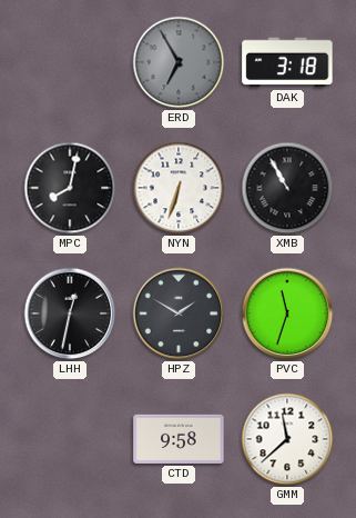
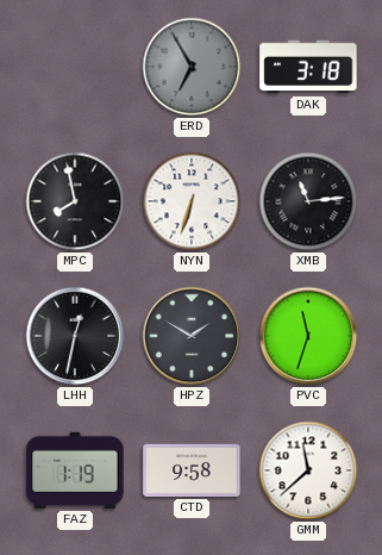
MPC: 8:02 -> 7:58
XMB: 10:55 -> 11:14
FAZ: none -> 1:19
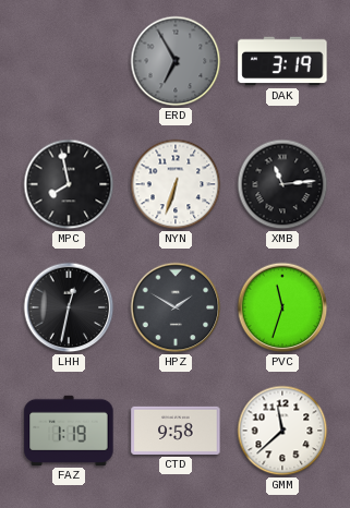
DAK: 3:18 -> 3:19
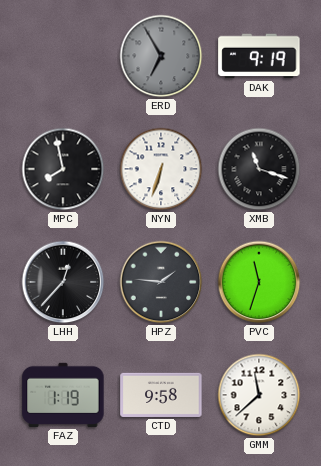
DAK: 3:19 -> 9:19
XMB: 11:14 -> 11:18
LHH: 12:32 -> 12:37
HPZ: 1:50 -> 1:46
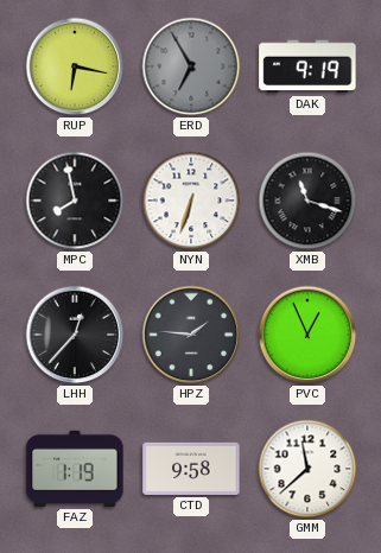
RUP: none -> 6:17
PVC: 11:33 -> 12:56
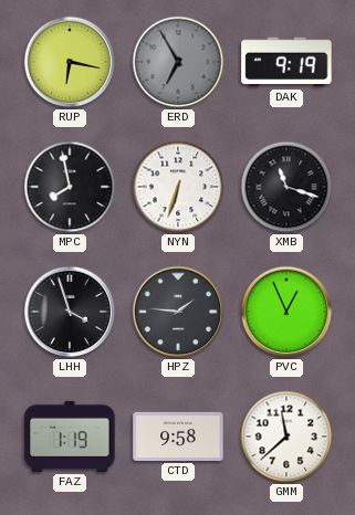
LHH: 12:37 -> 3:57
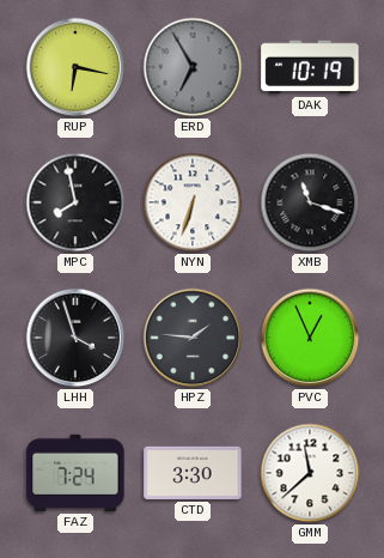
DAK: 9:19 -> 10:19
FAZ: 1:19 -> 7:24
CTD: 9:58 -> 3:30
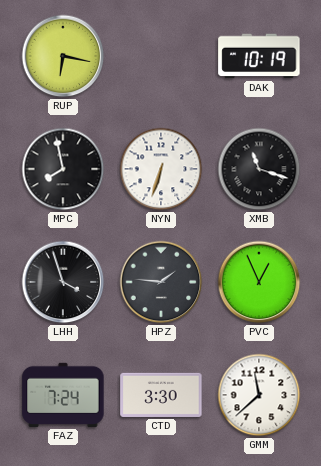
ERD: 6:55 -> none
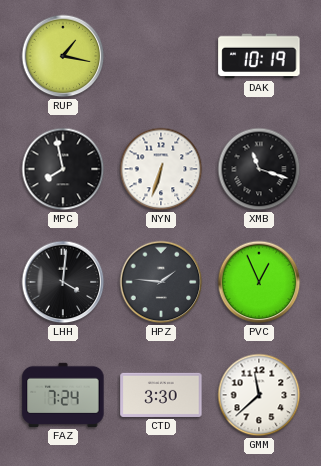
RUP: 6:17 -> 1:17
LHH: 3:57 -> 4:01
